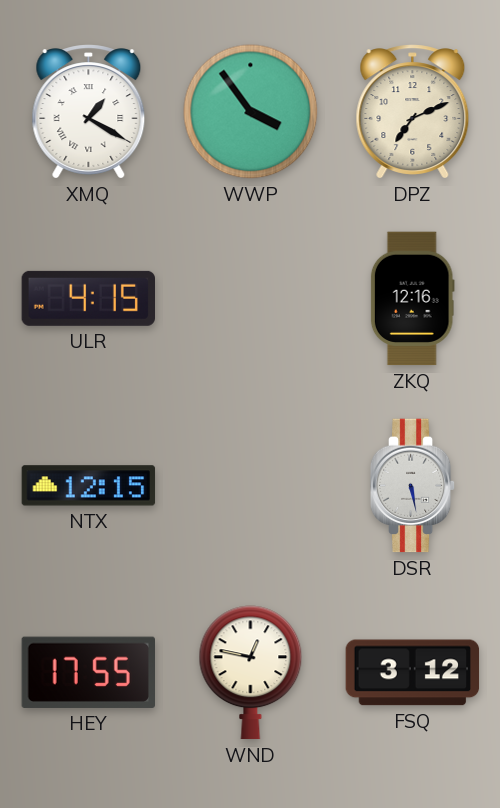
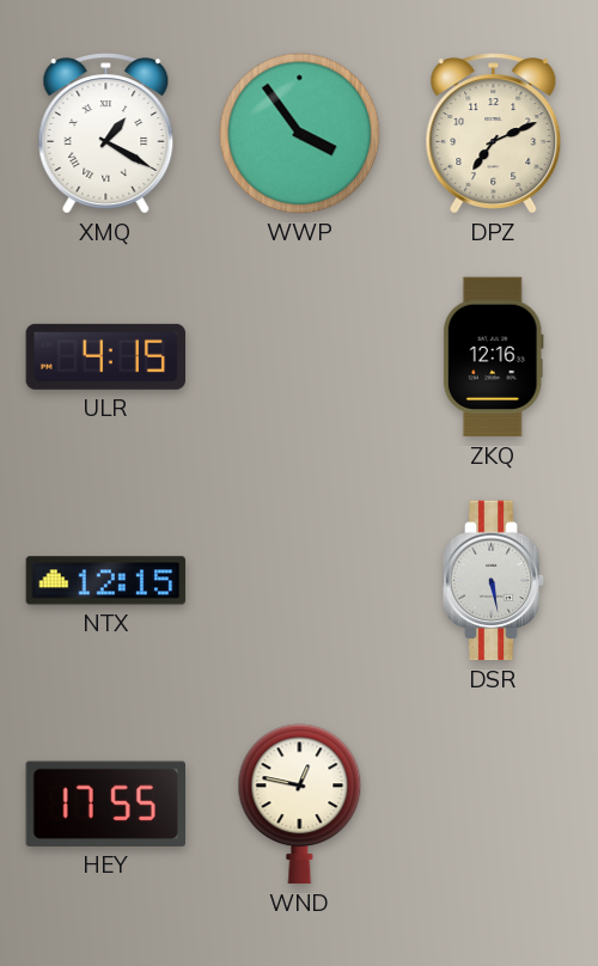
FSQ: 3:12 -> none
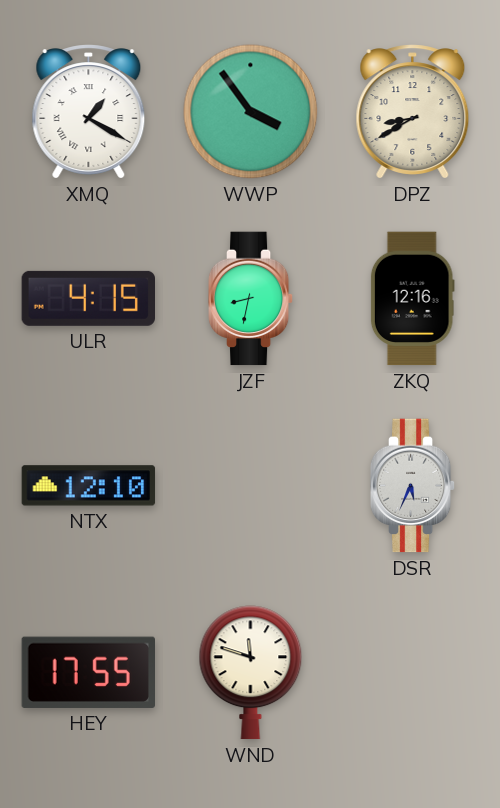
DPZ: 7:11 -> 8:40
JZF: none -> 8:32
NTX: 12:15 -> 12:10
DSR: 5:28 -> 5:34
WND: 12:47 -> 11:48
